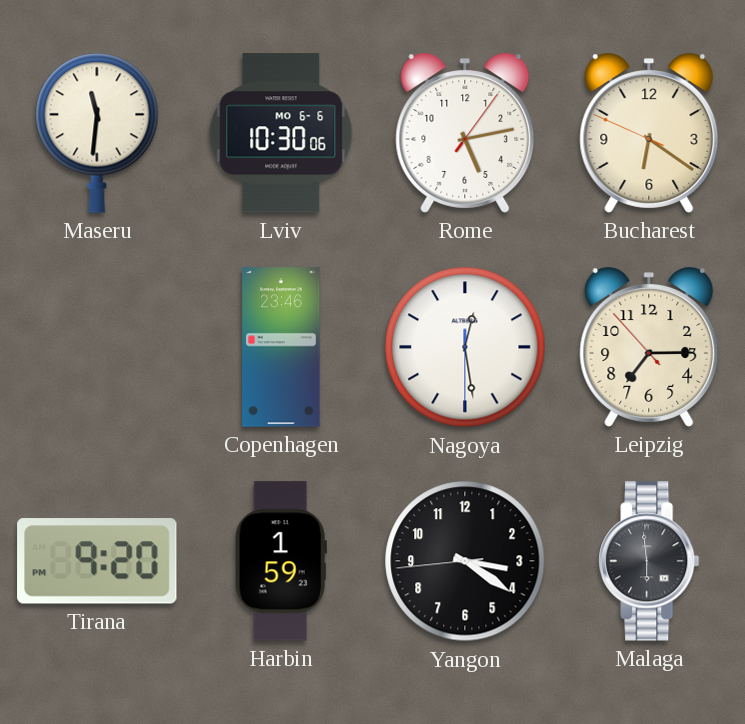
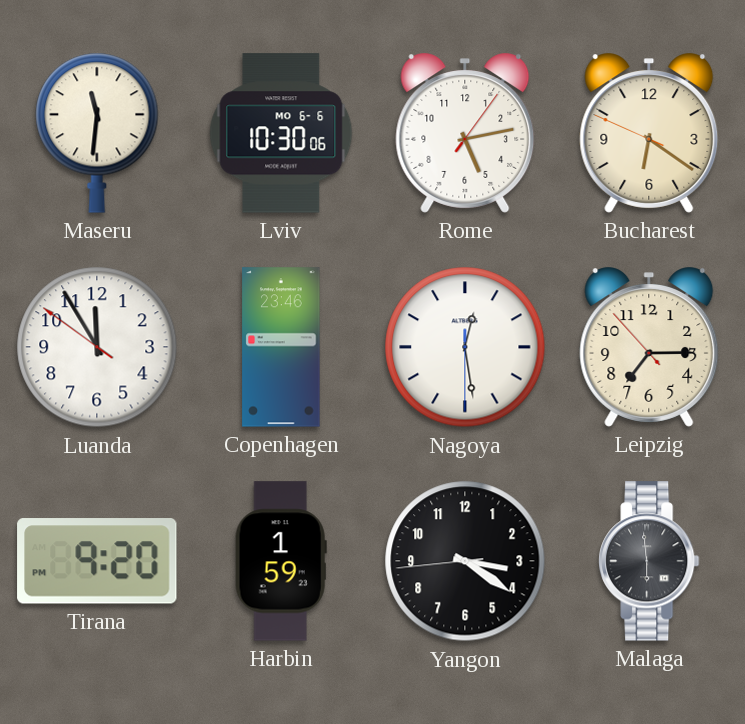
Luanda: none -> 11:54
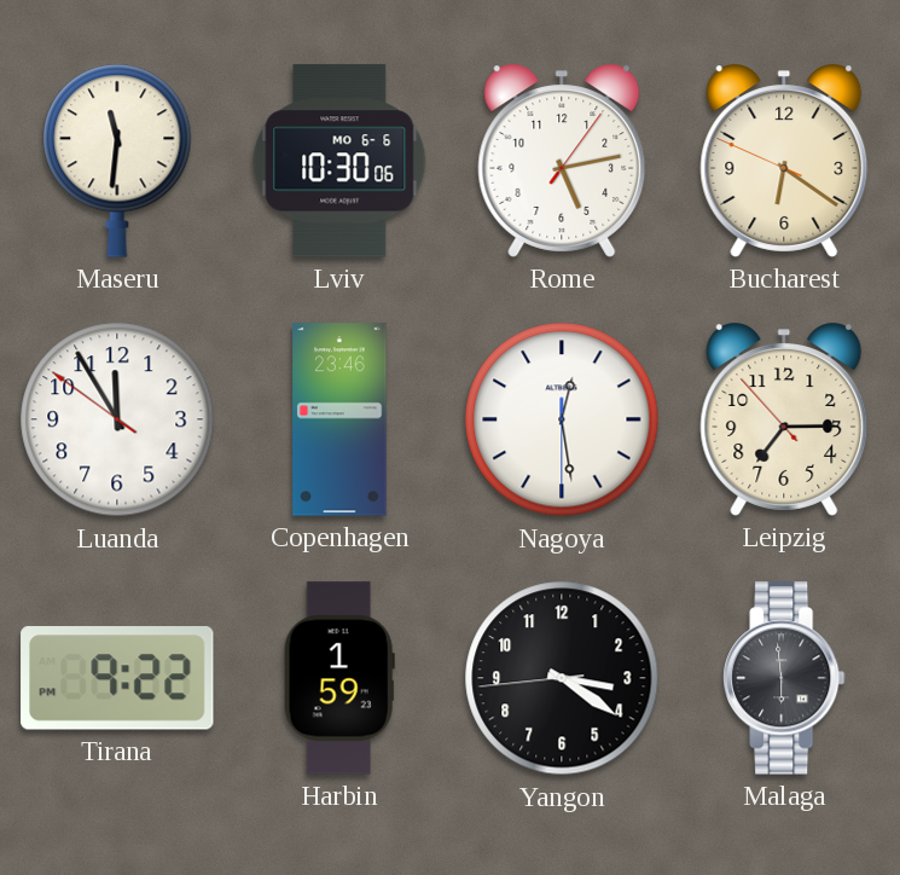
Tirana: 9:20 -> 9:22
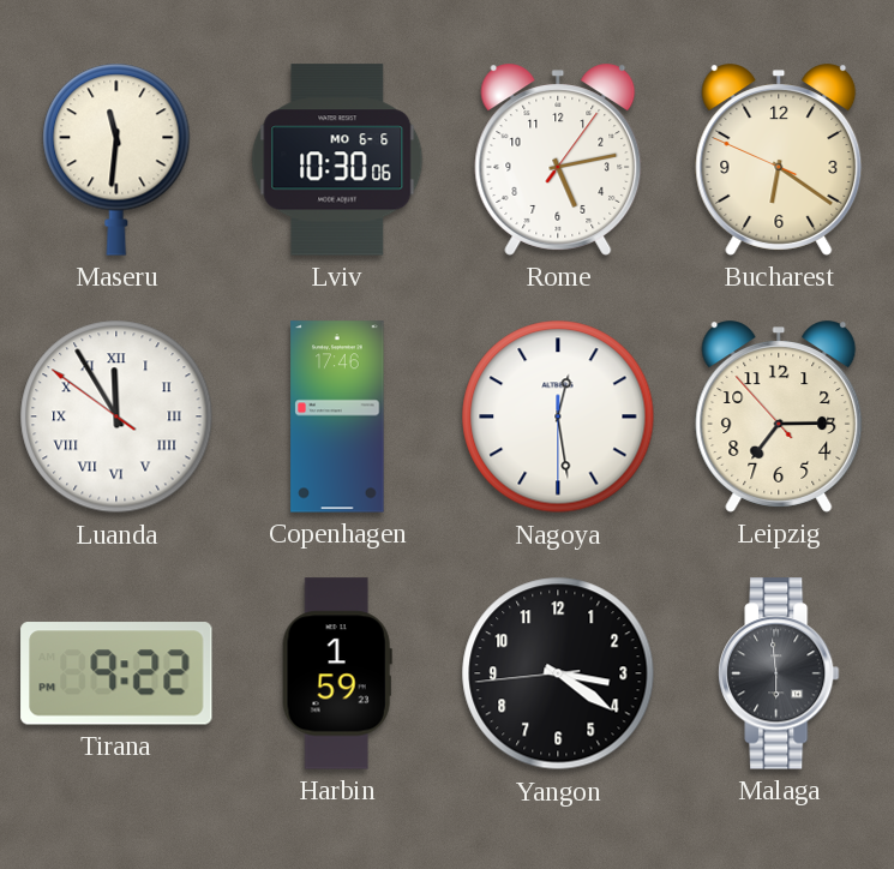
Luanda numerals: Arabic -> Roman
Copenhagen: 23:46 -> 17:46
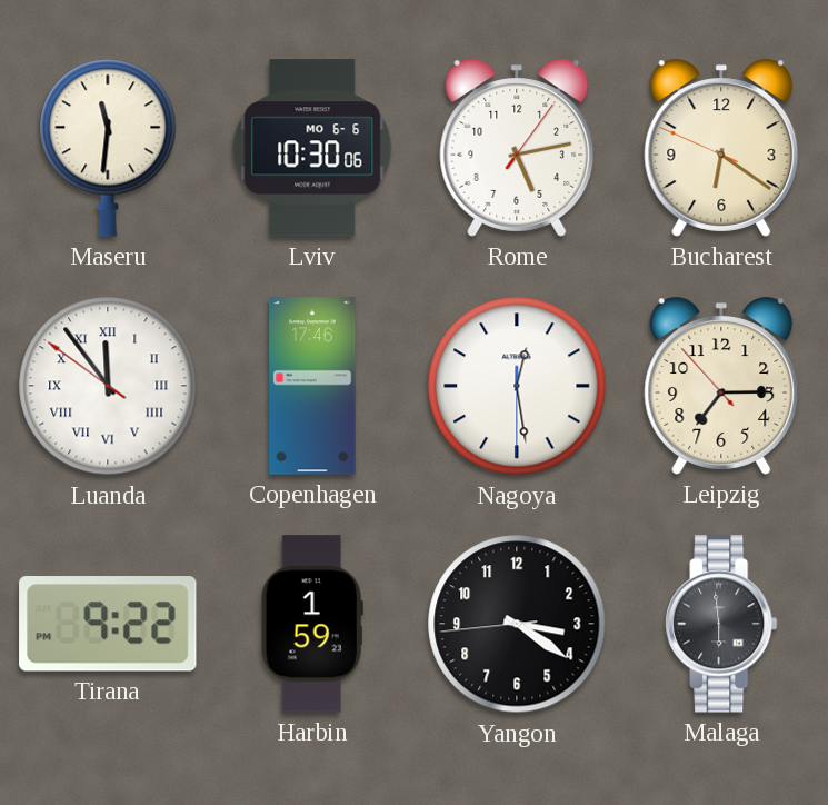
Luanda: 11:54 -> 11:53
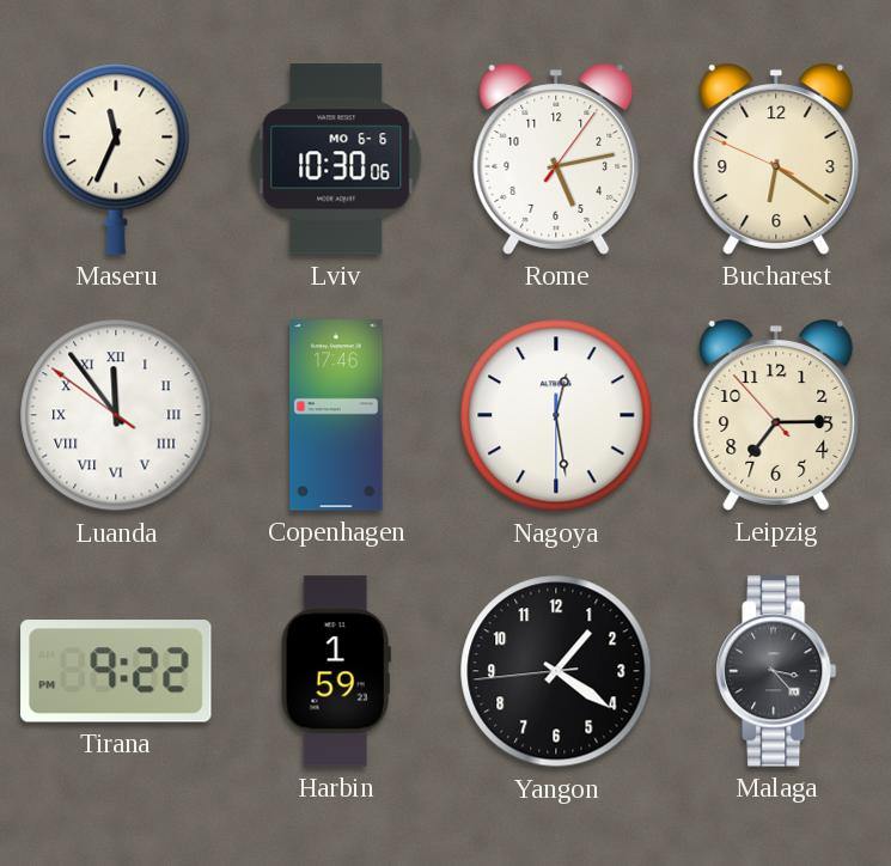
Maseru: 11:31 -> 11:34
Yangon: 3:20 -> 1:20
Malaga: 5:59 -> 3:23
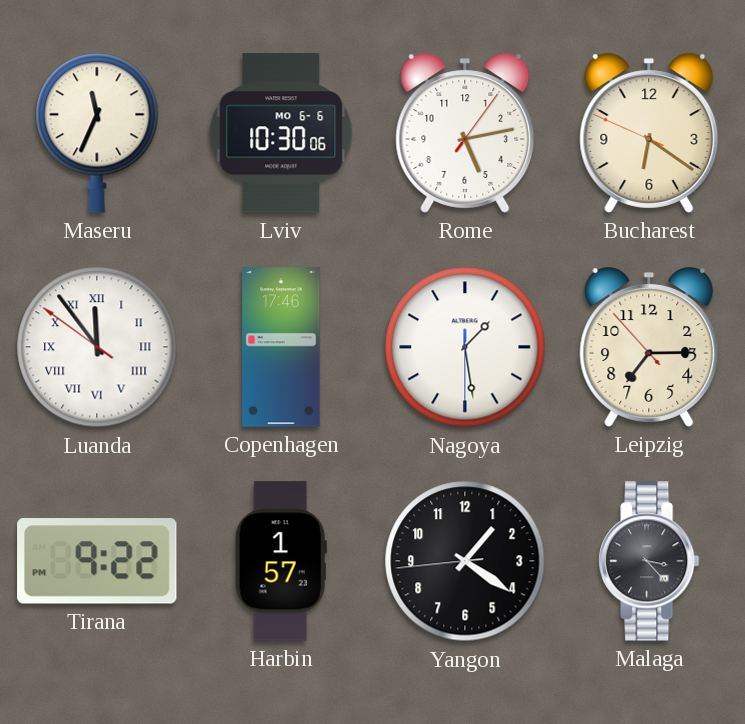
Nagoya: 12:28 -> 1:28
Harbin: 1:59 -> 1:57
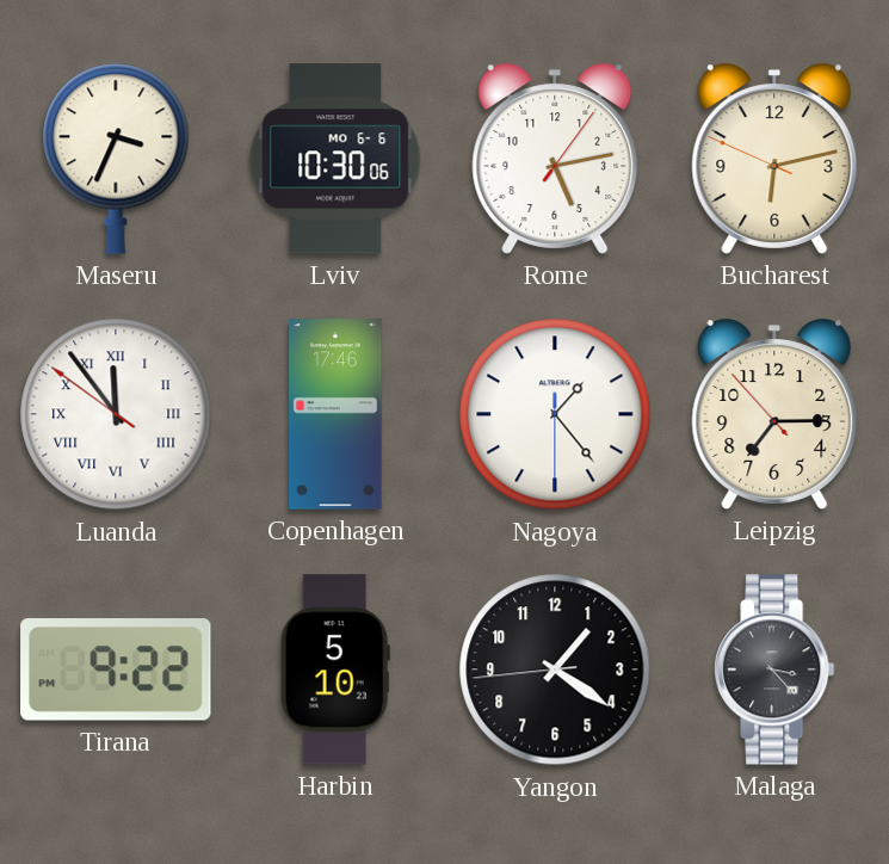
Maseru: 11:34 -> 3:34
Bucharest: 6:20 -> 6:12
Nagoya: 1:28 -> 1:23
Harbin: 1:57 -> 5:10
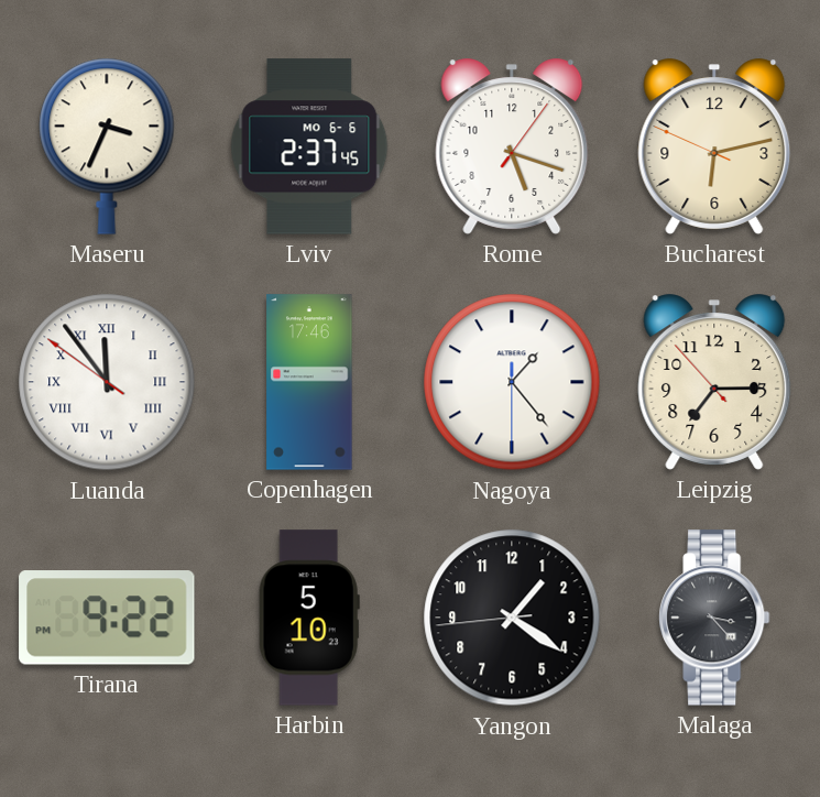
Lviv: 10:30 -> 2:37
Rome: 5:13 -> 5:18
